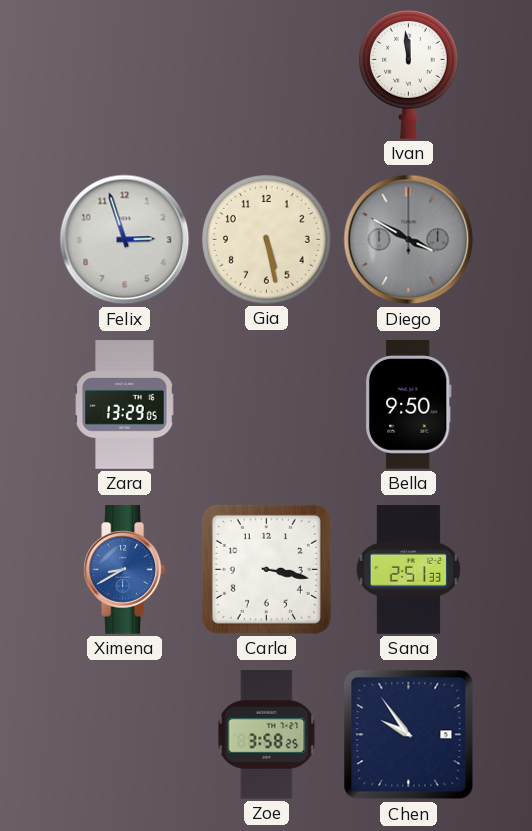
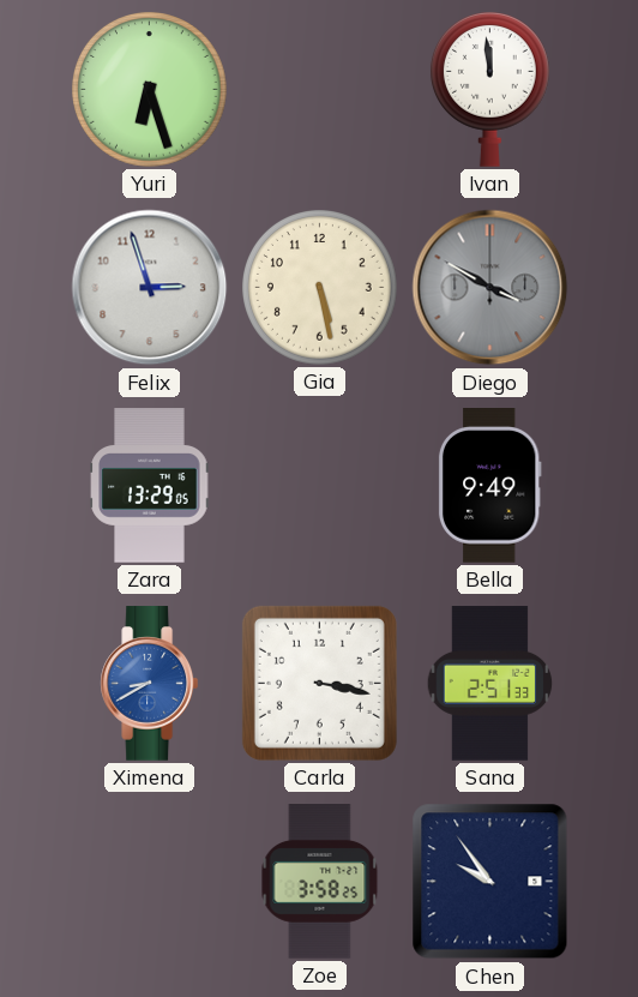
Yuri: none -> 6:27
Bella: 9:50 -> 9:49
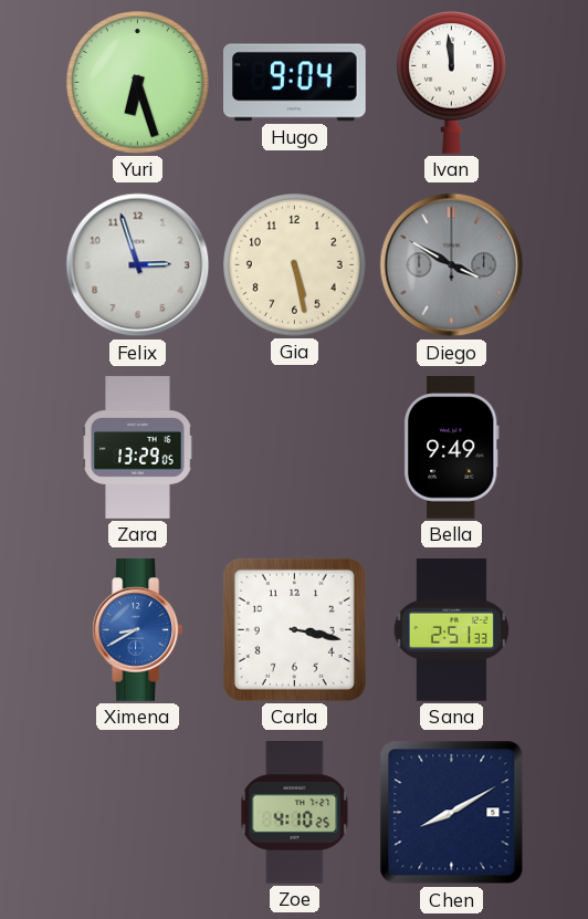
Hugo: none -> 9:04
Zoe: 3:58 -> 4:10
Chen: 9:54 -> 8:10
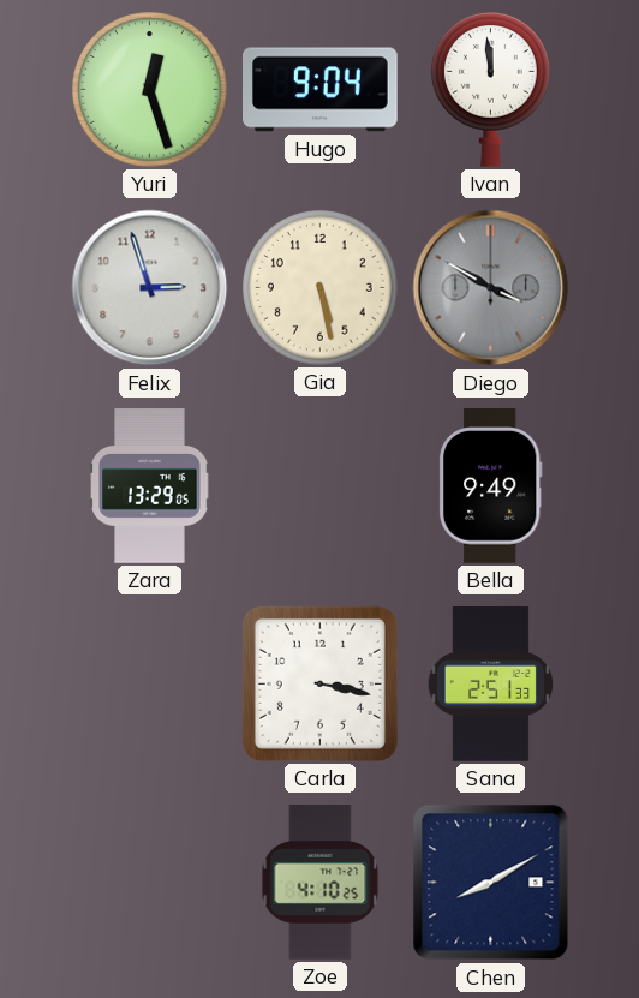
Yuri: 6:27 -> 12:27
Ximena: 8:40 -> none
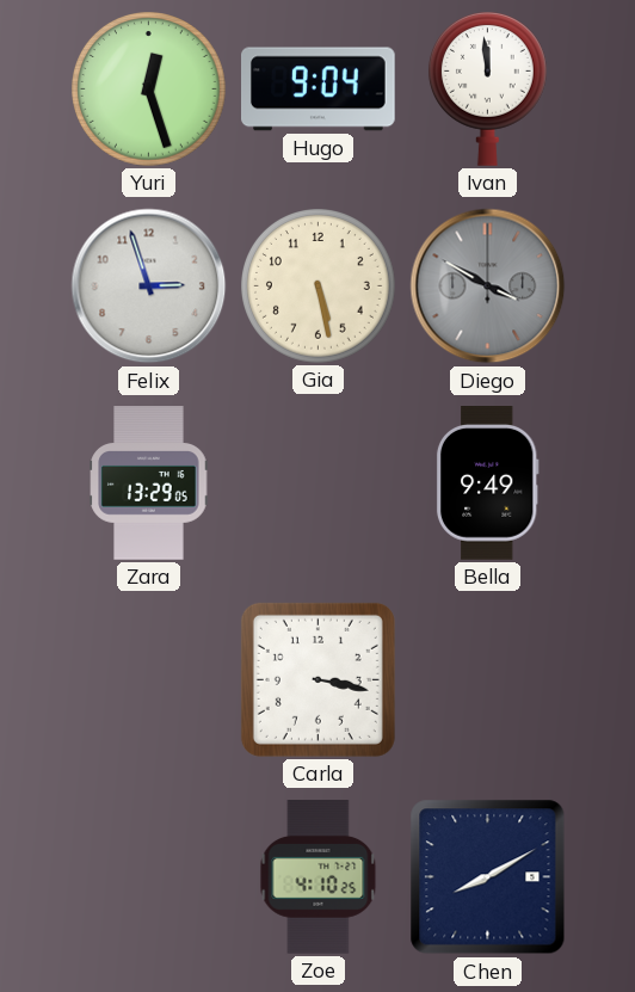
Sana: 2:51 -> none
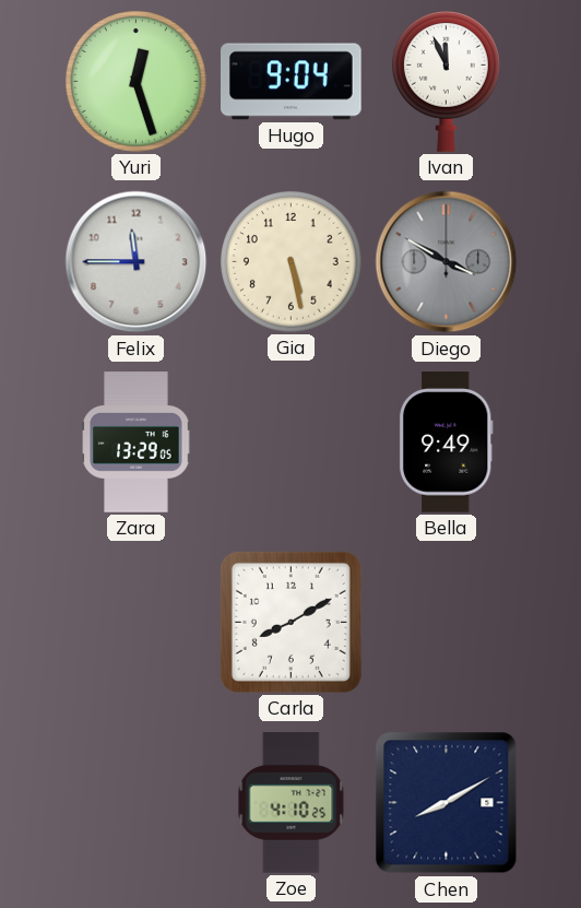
Ivan: 11:59 -> 11:56
Felix: 2:57 -> 11:45
Carla: 3:17 -> 8:10
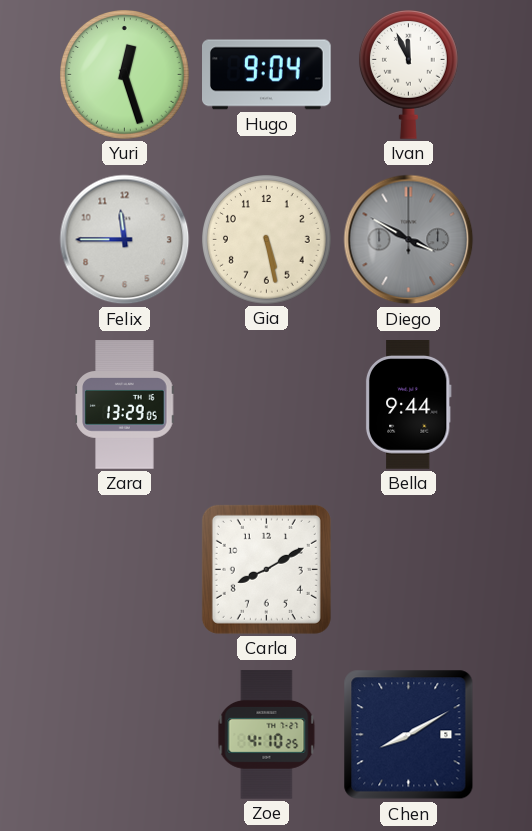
Bella: 9:49 -> 9:44
